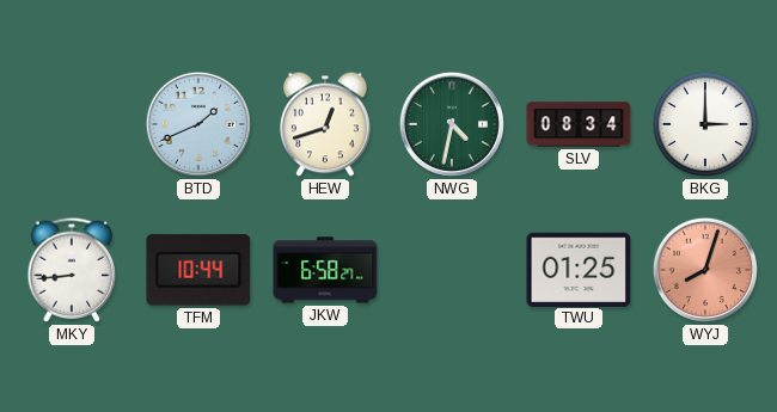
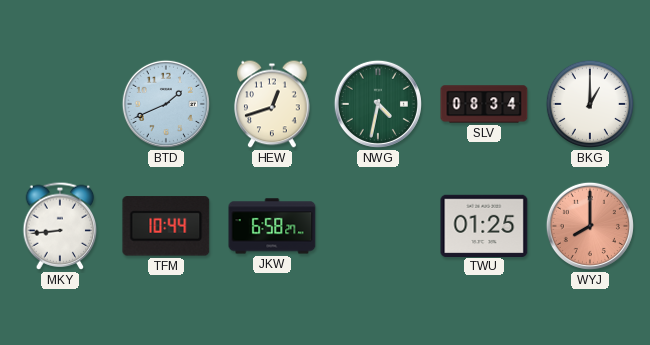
BKG: 3:00 -> 1:00
WYJ: 8:03 -> 8:00
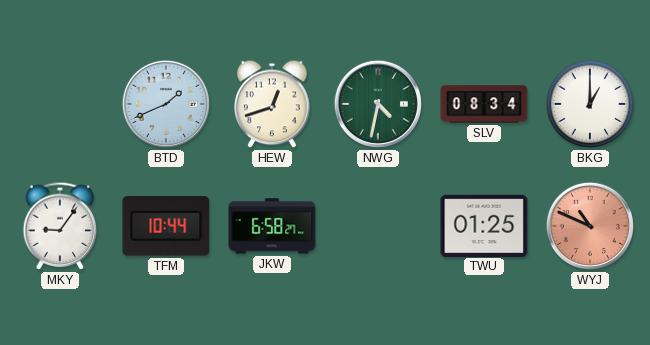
MKY: 8:44 -> 9:06
WYJ: 8:00 -> 10:49
